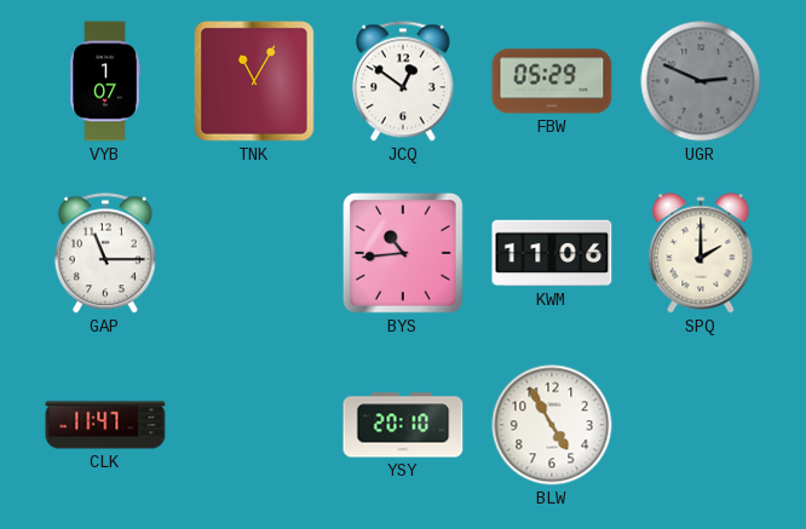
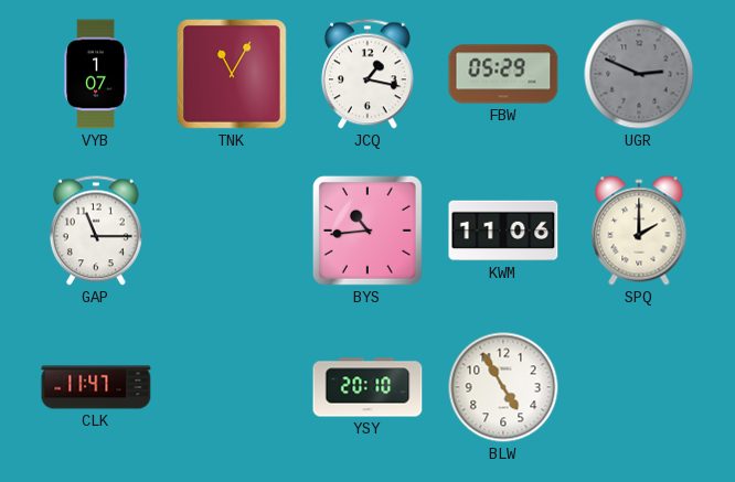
JCQ: 12:51 -> 1:17
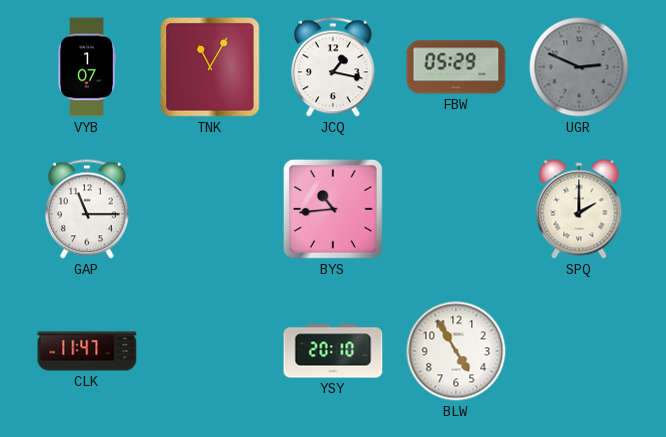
KWM: 11:06 -> none
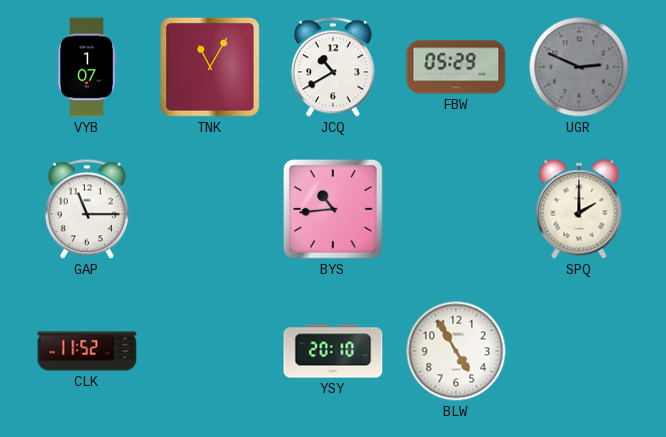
JCQ: 1:17 -> 10:40
CLK: 11:47 -> 11:52
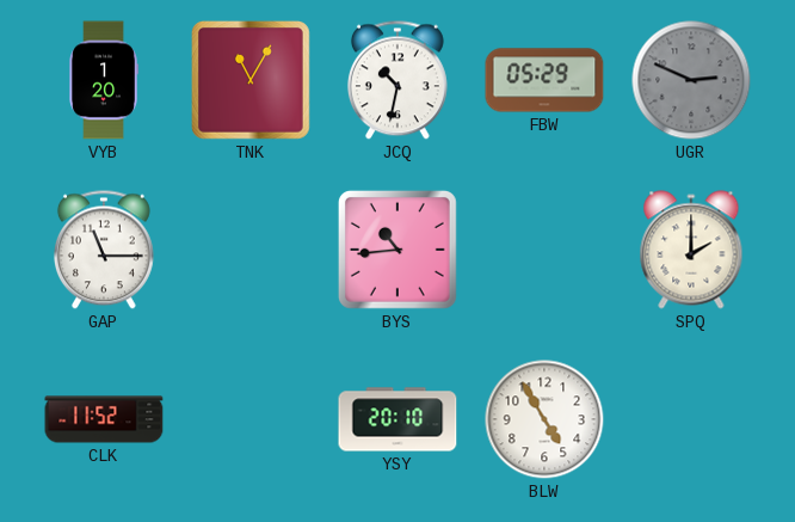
VYB: 1:07 -> 1:20
JCQ: 10:40 -> 10:32
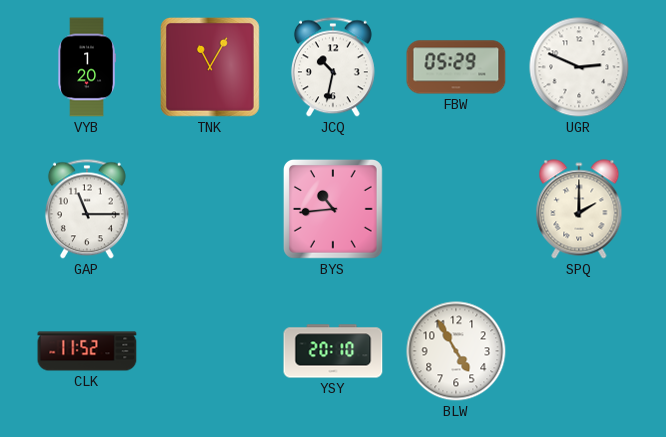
UGR dial: grey -> white
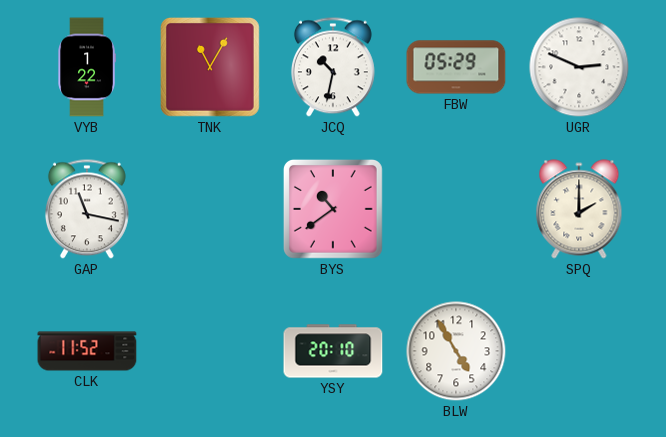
VYB: 1:20 -> 1:22
GAP: 11:15 -> 11:17
BYS: 10:44 -> 10:39
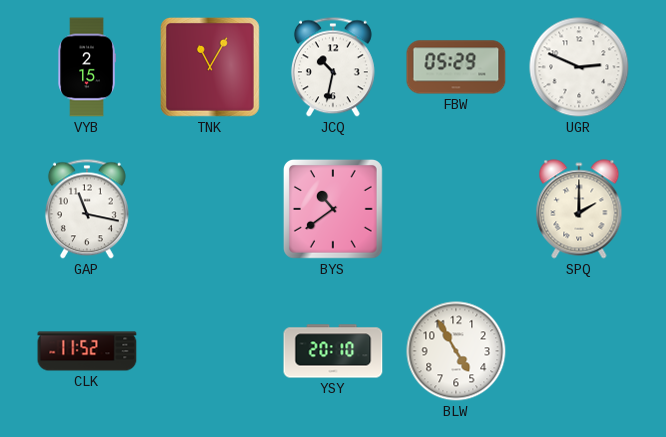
VYB: 1:22 -> 2:15
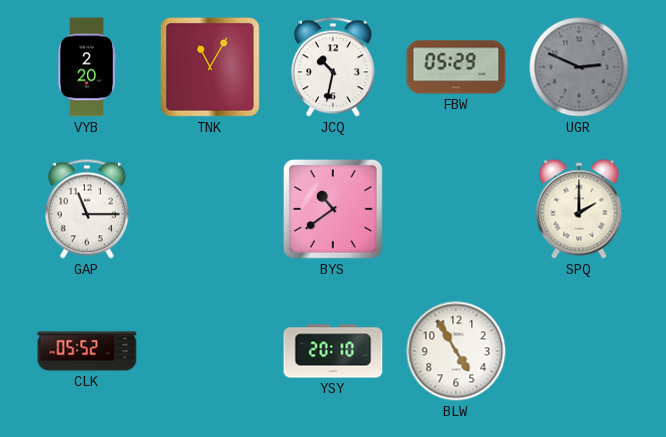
VYB: 2:15 -> 2:20
UGR dial: white -> grey
GAP: 11:17 -> 11:15
CLK: 11:52 -> 05:52
